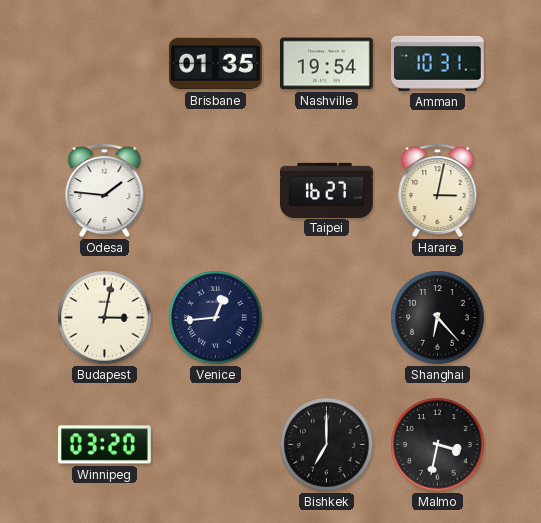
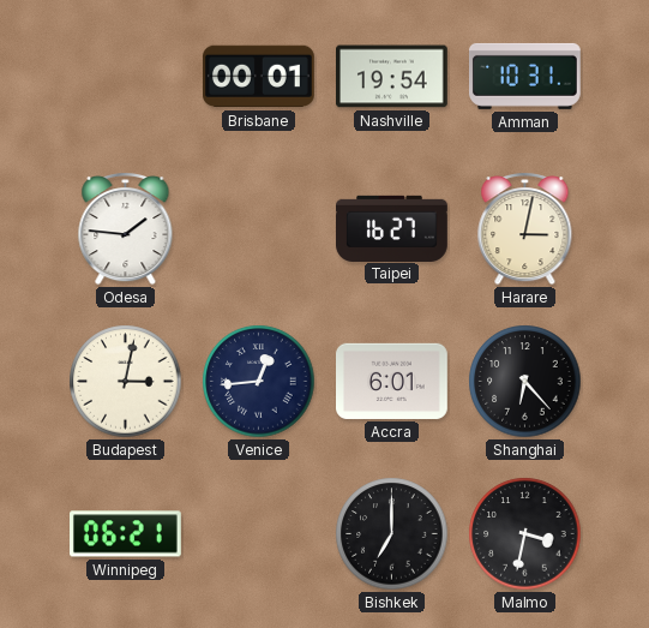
Brisbane: 01:35 -> 00:01
Accra: none -> 6:01
Winnipeg: 03:20 -> 06:21
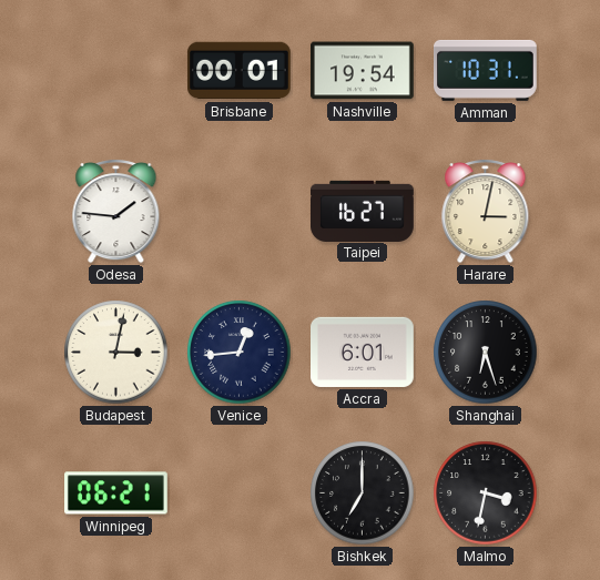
Shanghai: 6:23 -> 6:27
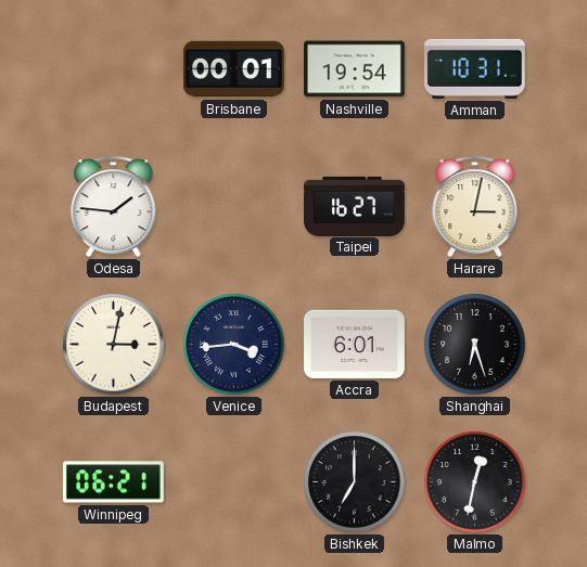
Venice: 12:44 -> 3:44
Malmo: 3:32 -> 12:32
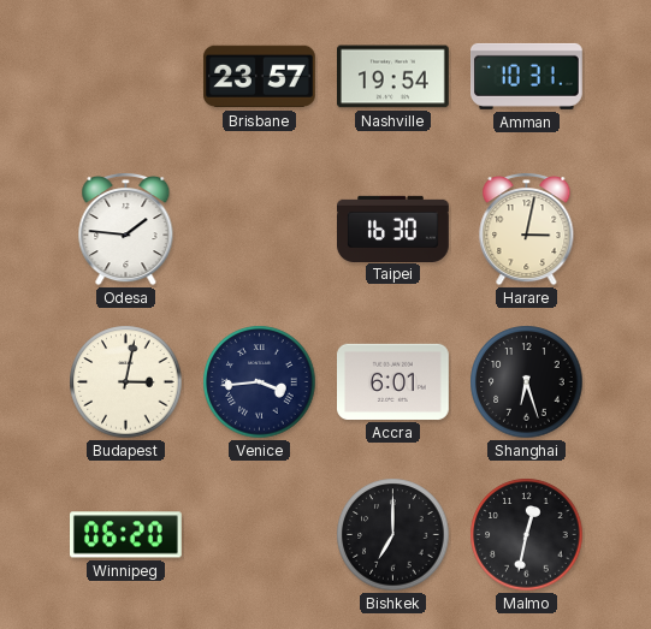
Brisbane: 00:01 -> 23:57
Taipei: 16:27 -> 16:30
Winnipeg: 06:21 -> 06:20
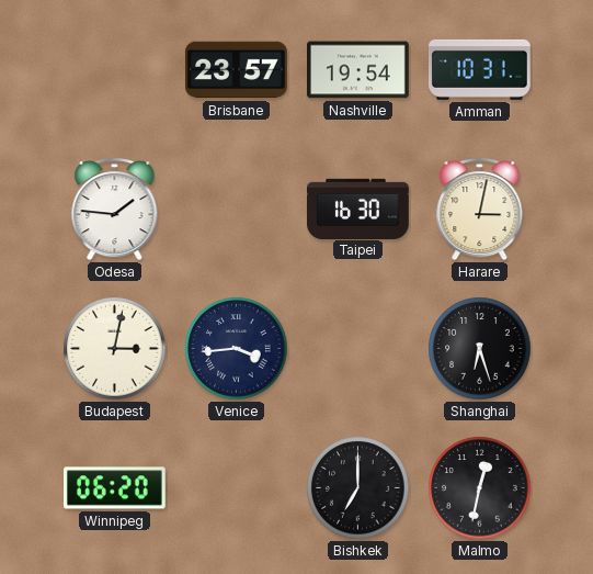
Accra: 6:01 -> none
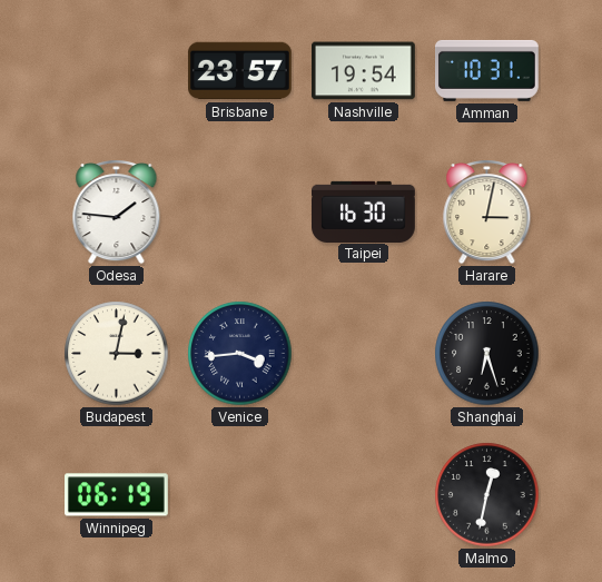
Winnipeg: 06:20 -> 06:19
Bishkek: 7:00 -> none
